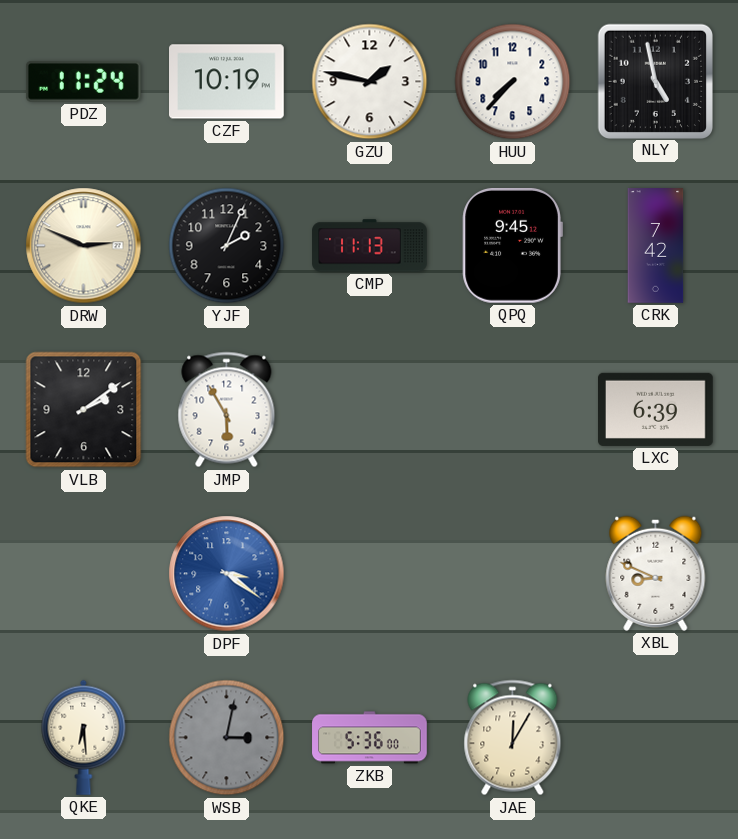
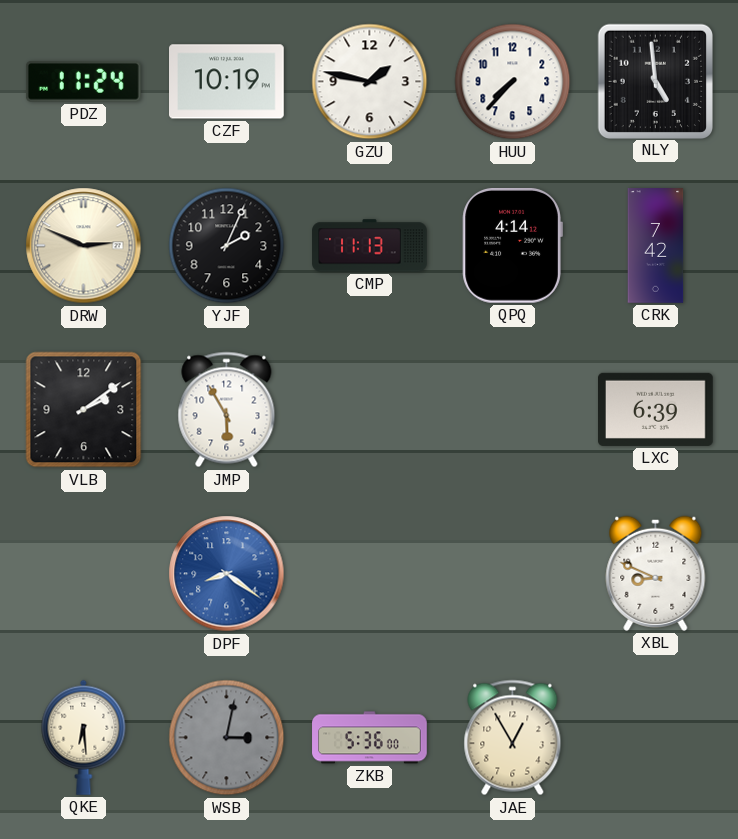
NLY: 4:58 -> 4:59
QPQ: 9:45 -> 4:14
DPF: 3:21 -> 8:21
JAE: 12:05 -> 12:55
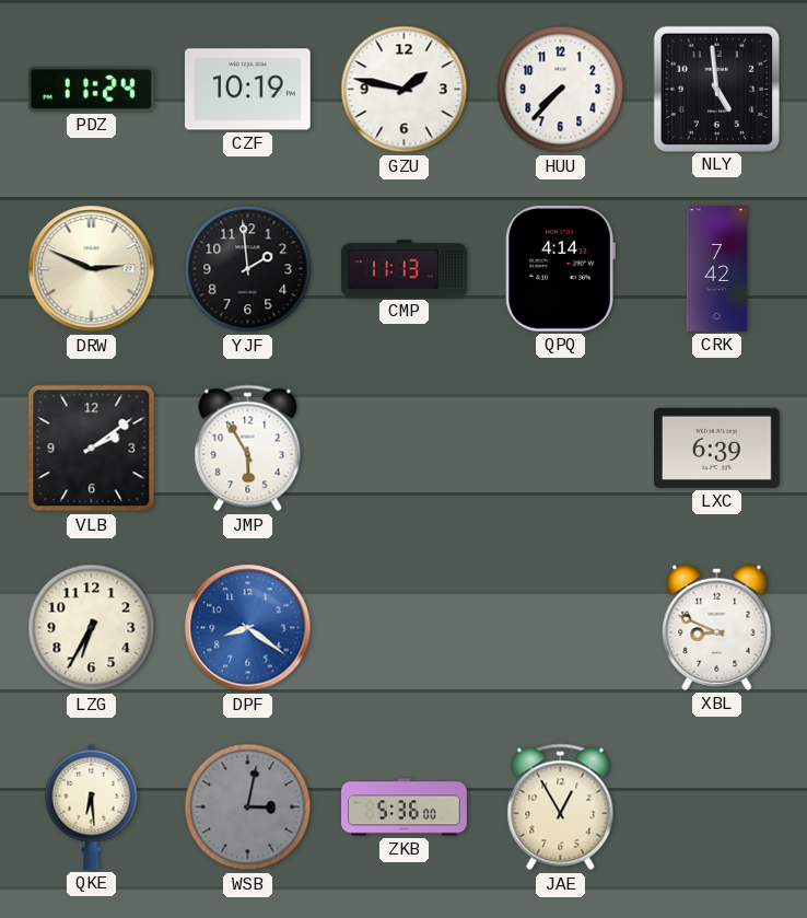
YJF: 2:04 -> 1:59
LZG: none -> 6:35
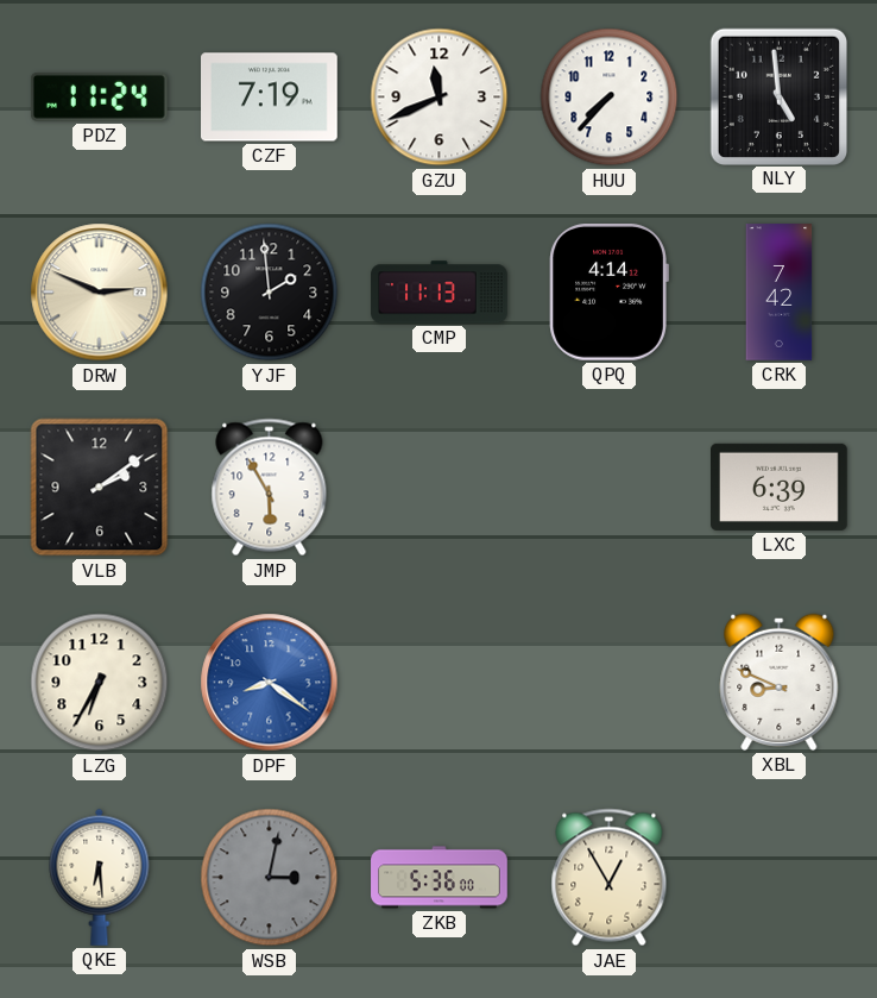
CZF: 10:19 -> 7:19
GZU: 1:47 -> 11:41
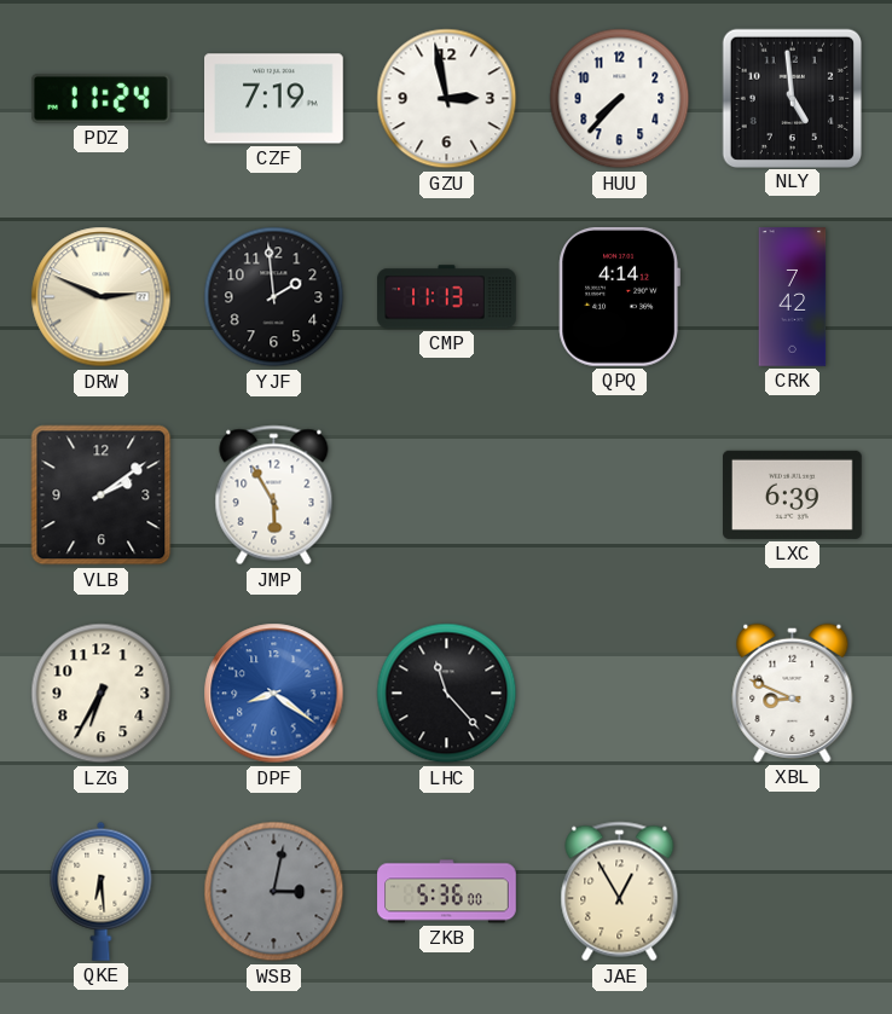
GZU: 11:41 -> 2:58
LHC: none -> 11:23
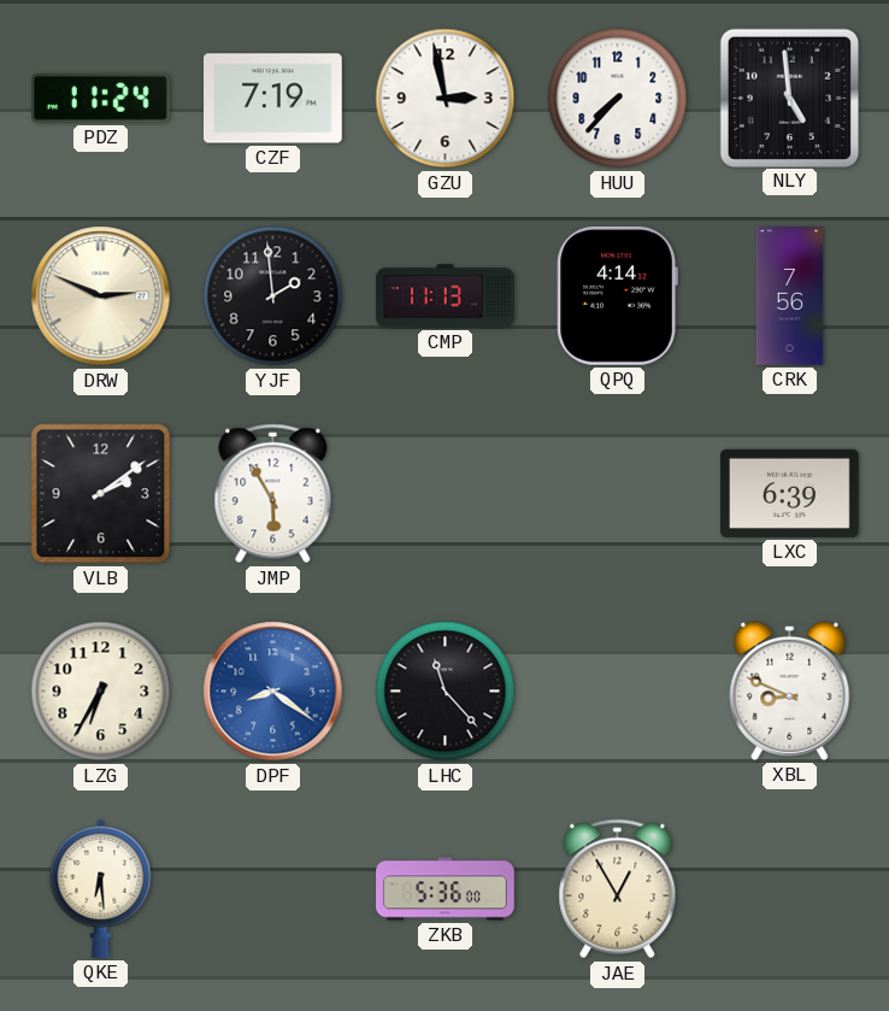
CRK: 7:42 -> 7:56
WSB: 3:02 -> none
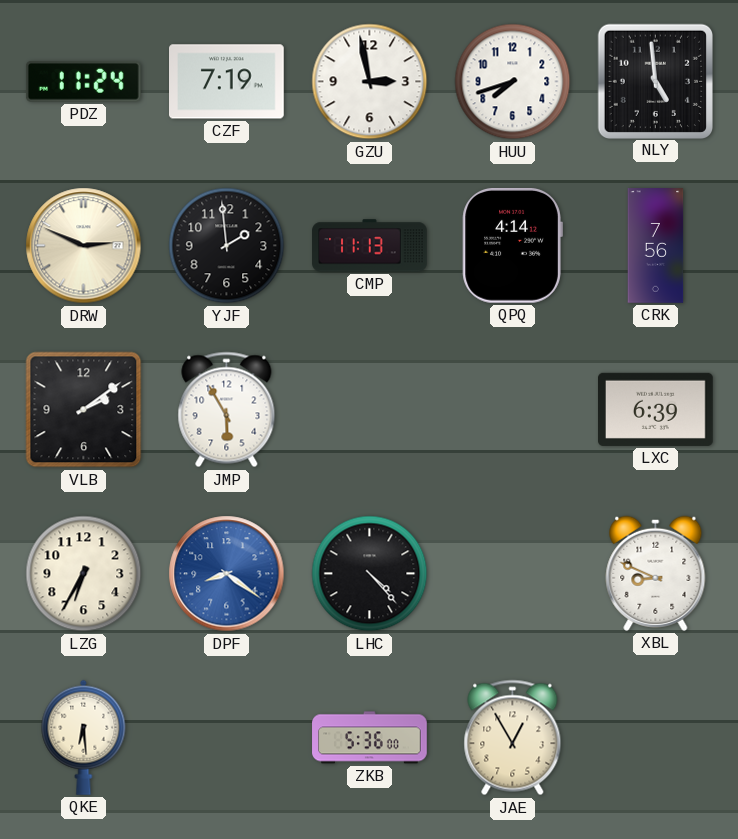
HUU: 7:37 -> 7:42
LHC: 11:23 -> 4:23
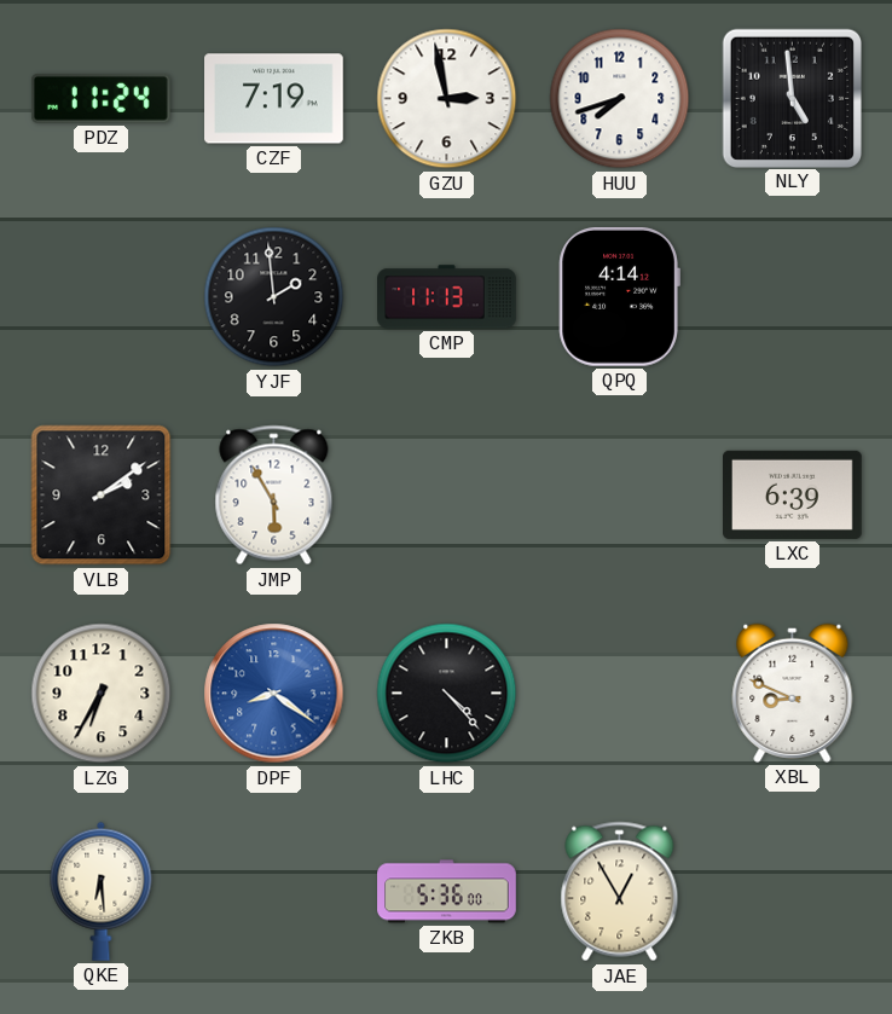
DRW: 2:49 -> none
CRK: 7:56 -> none
